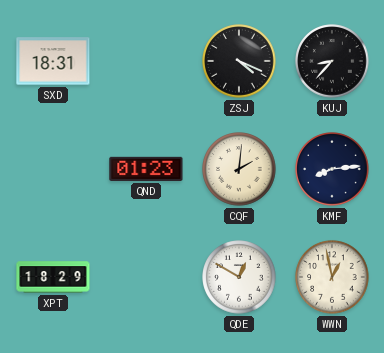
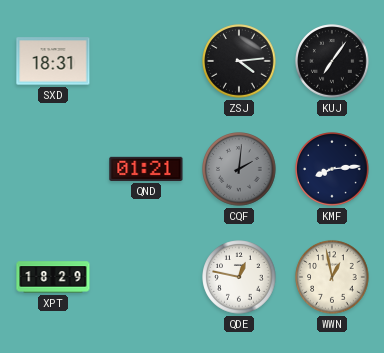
ZSJ: 4:19 -> 4:14
KUJ: 8:37 -> 7:06
QND: 01:23 -> 01:21
CQF dial: cream -> grey
QDE: 12:50 -> 12:47
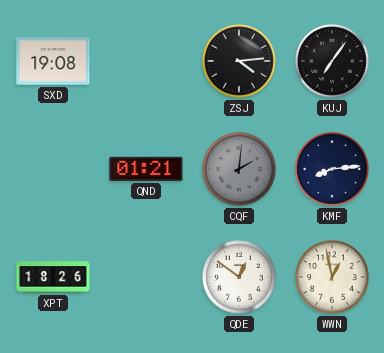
SXD: 18:31 -> 19:08
XPT: 18:29 -> 18:26
QDE: 12:47 -> 12:51
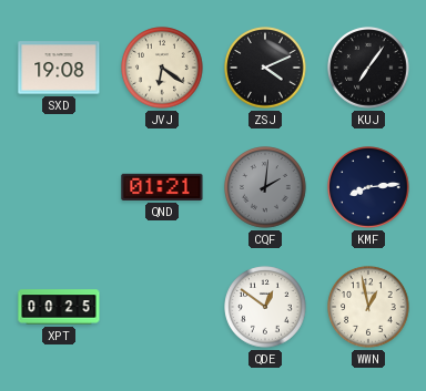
JVJ: none -> 6:21
ZSJ: 4:14 -> 4:11
XPT: 18:26 -> 00:25
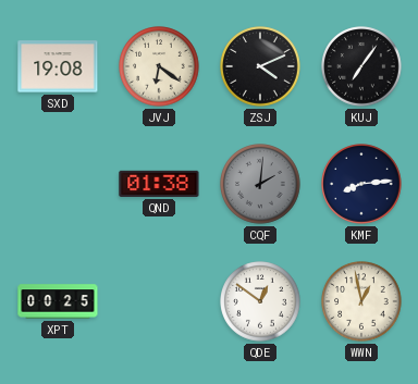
QND: 01:21 -> 01:38
